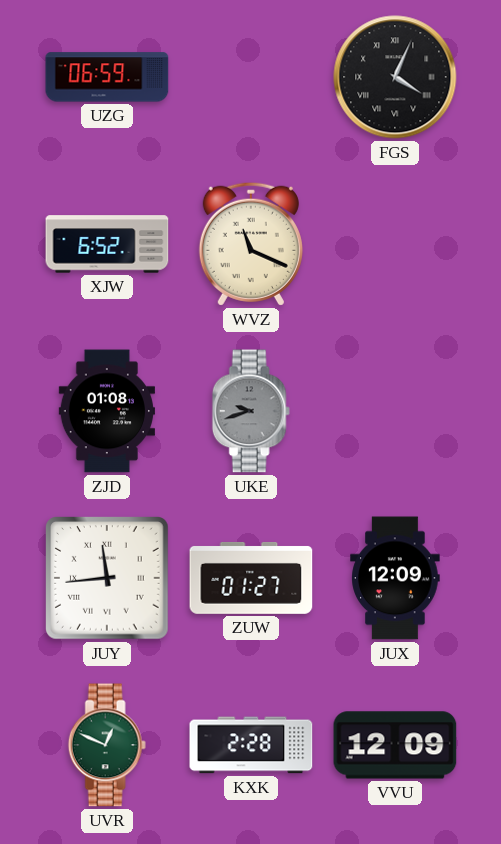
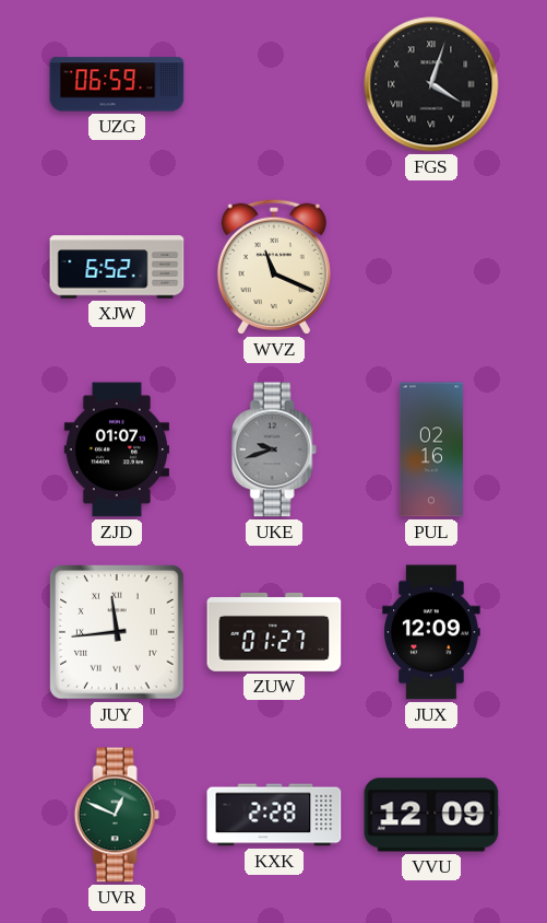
FGS: 4:04 -> 4:03
ZJD: 01:08 -> 01:07
PUL: none -> 02:16
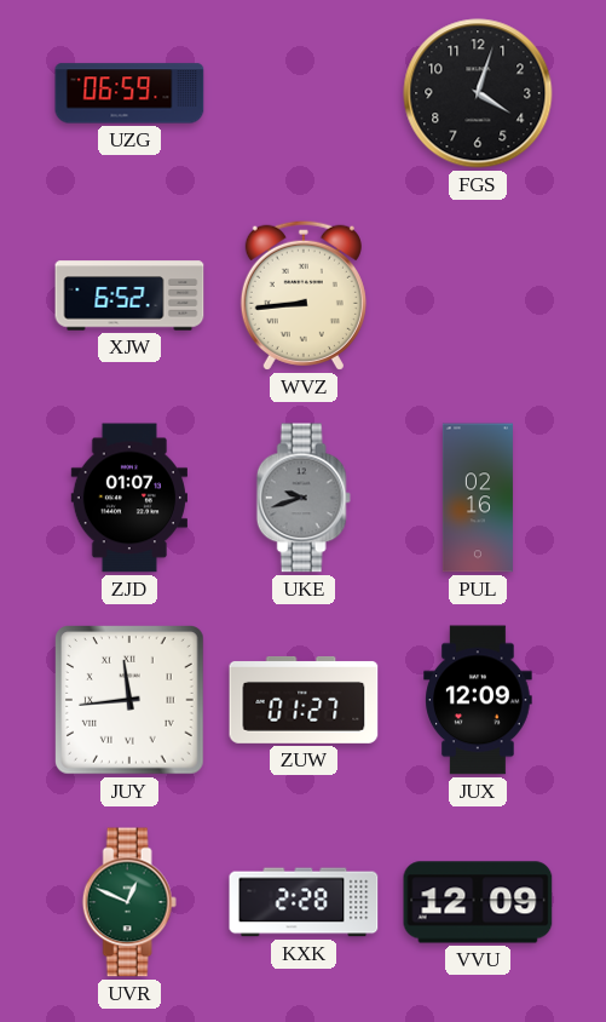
FGS numerals: Roman -> Arabic
WVZ: 11:19 -> 8:44
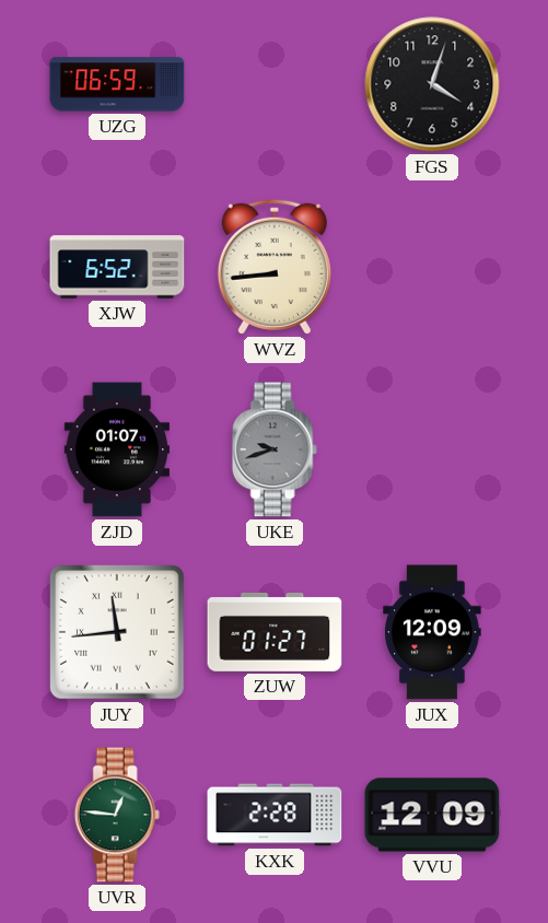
PUL: 02:16 -> none
UVR: 12:49 -> 12:46
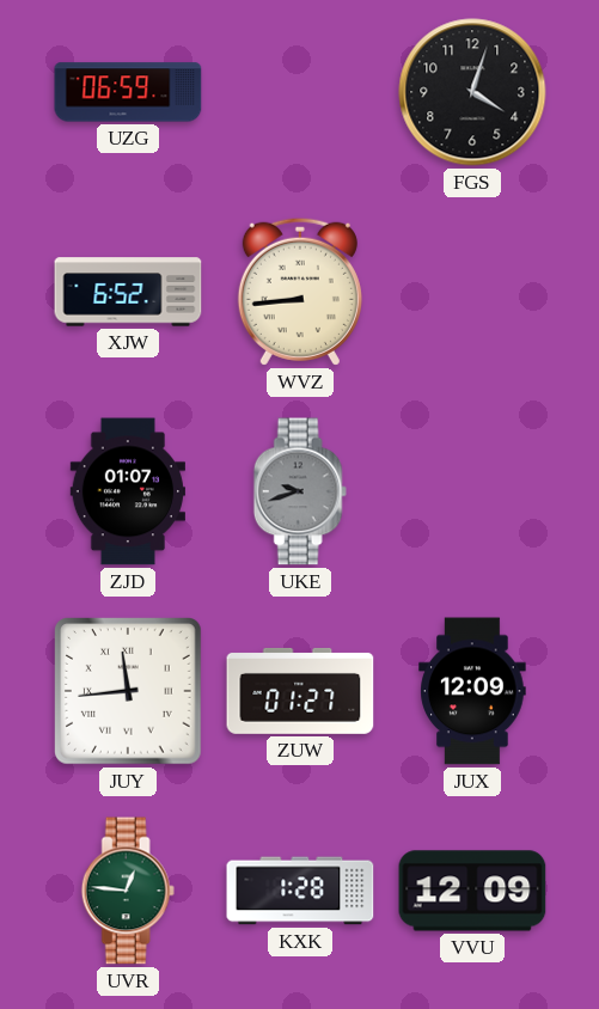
KXK: 2:28 -> 1:28
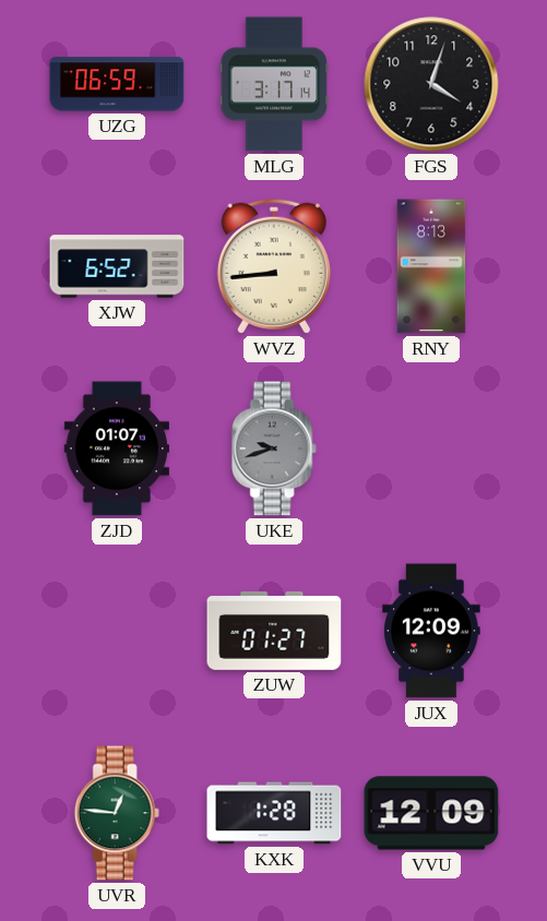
MLG: none -> 3:17
RNY: none -> 8:13
JUY: 11:44 -> none
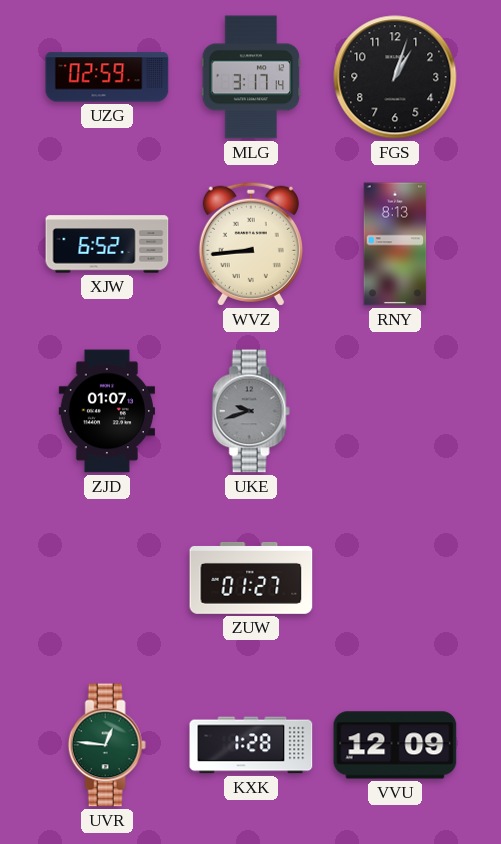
UZG: 06:59 -> 02:59
FGS: 4:03 -> 1:03
JUX: 12:09 -> none
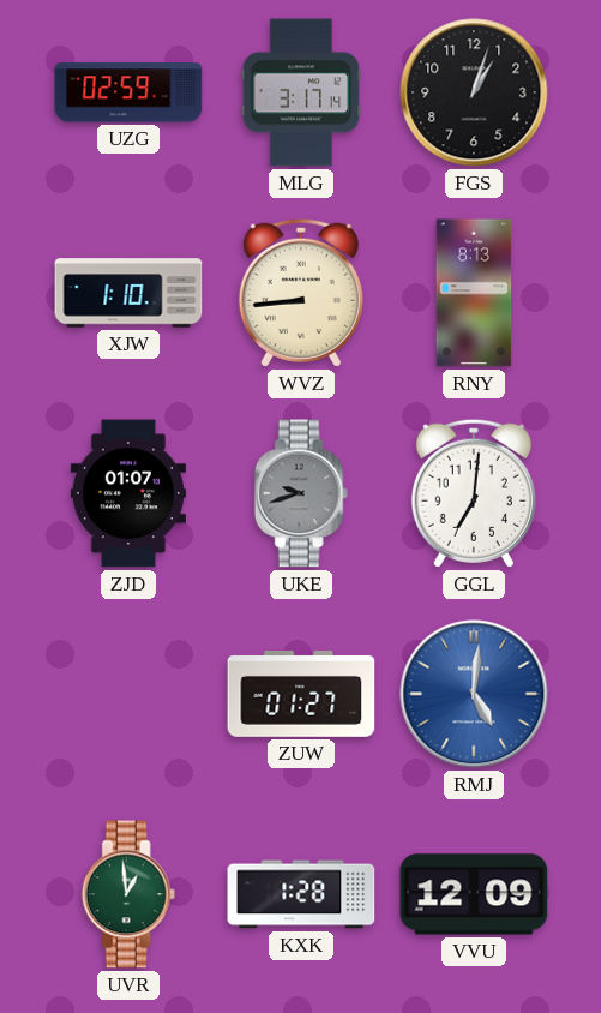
XJW: 6:52 -> 1:10
GGL: none -> 7:01
RMJ: none -> 5:01
UVR: 12:46 -> 12:59
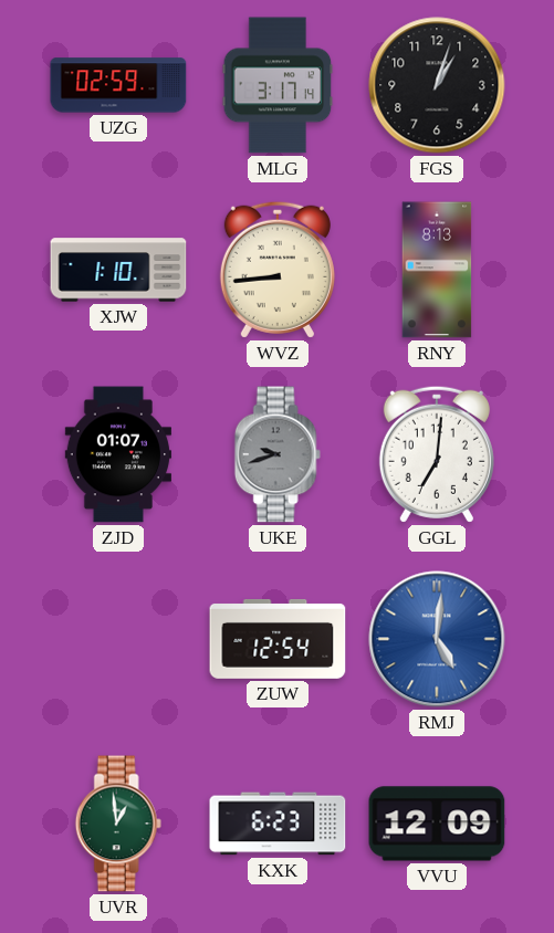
ZUW: 01:27 -> 12:54
KXK: 1:28 -> 6:23
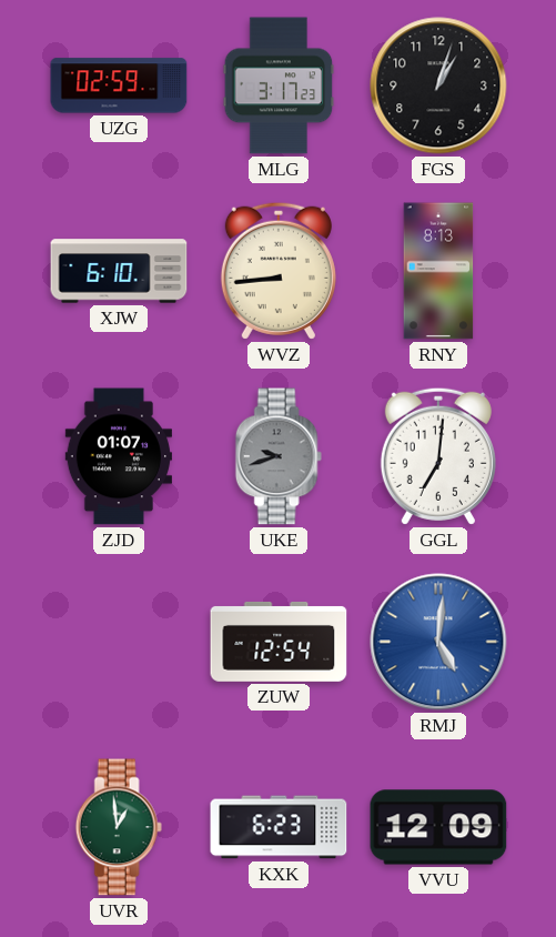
MLG: 3:17:14 -> 3:17:23
XJW: 1:10 -> 6:10
